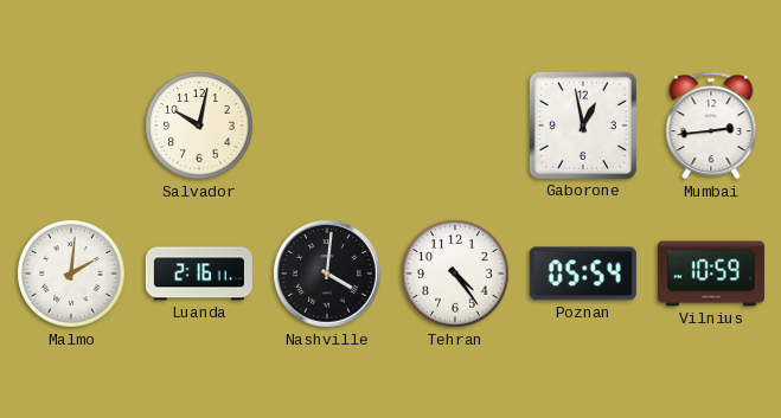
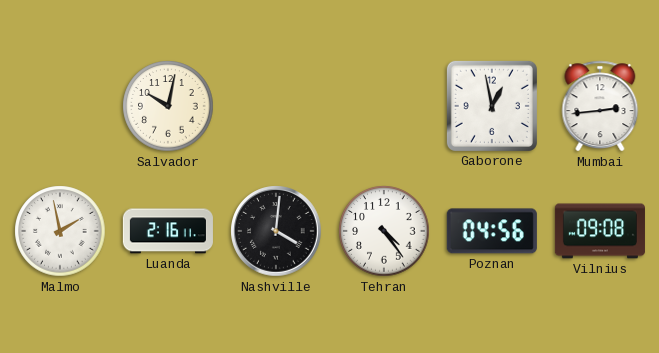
Malmo: 2:01 -> 1:58
Poznan: 05:54 -> 04:56
Vilnius: 10:59 -> 09:08
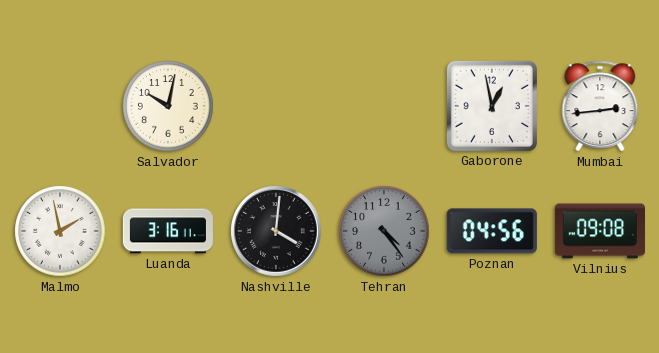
Luanda: 2:16 -> 3:16
Tehran dial: white -> grey
